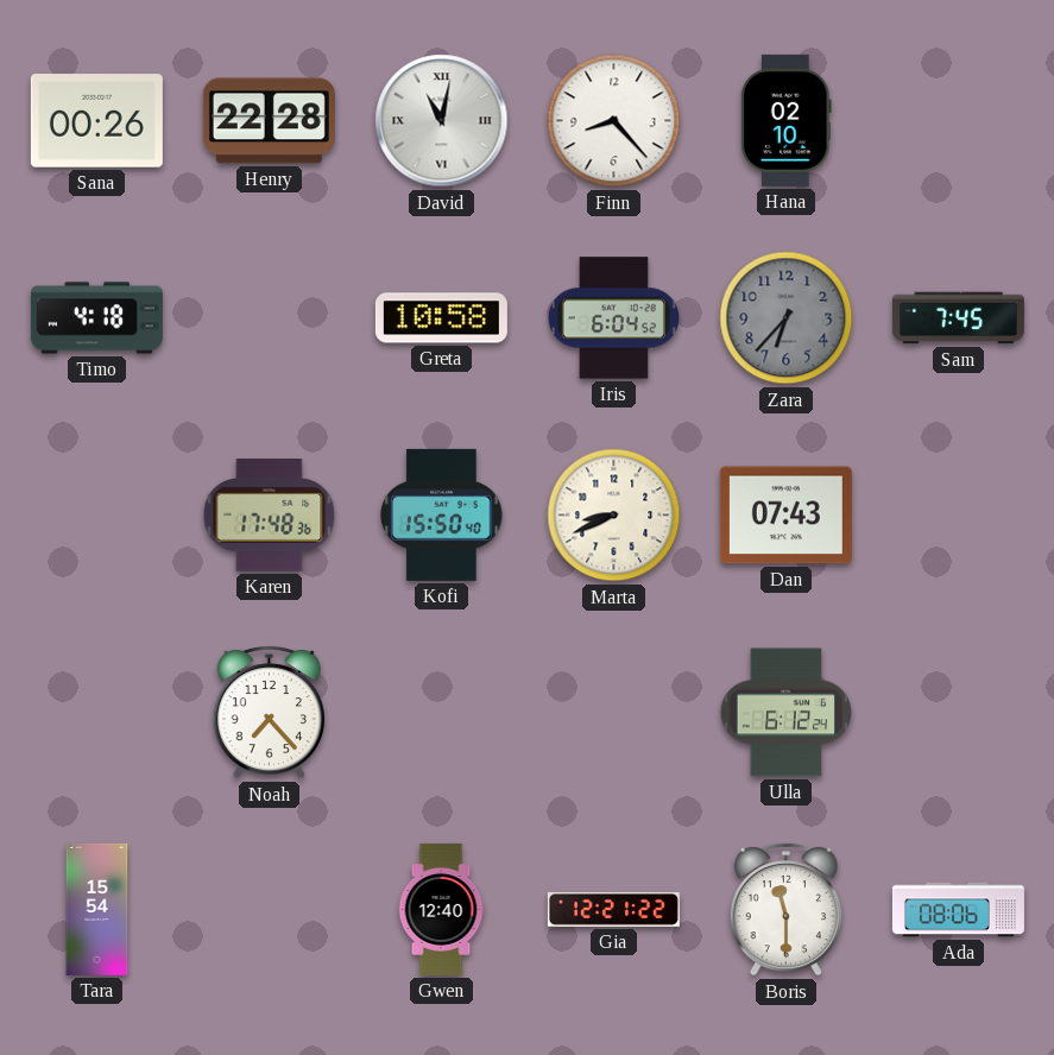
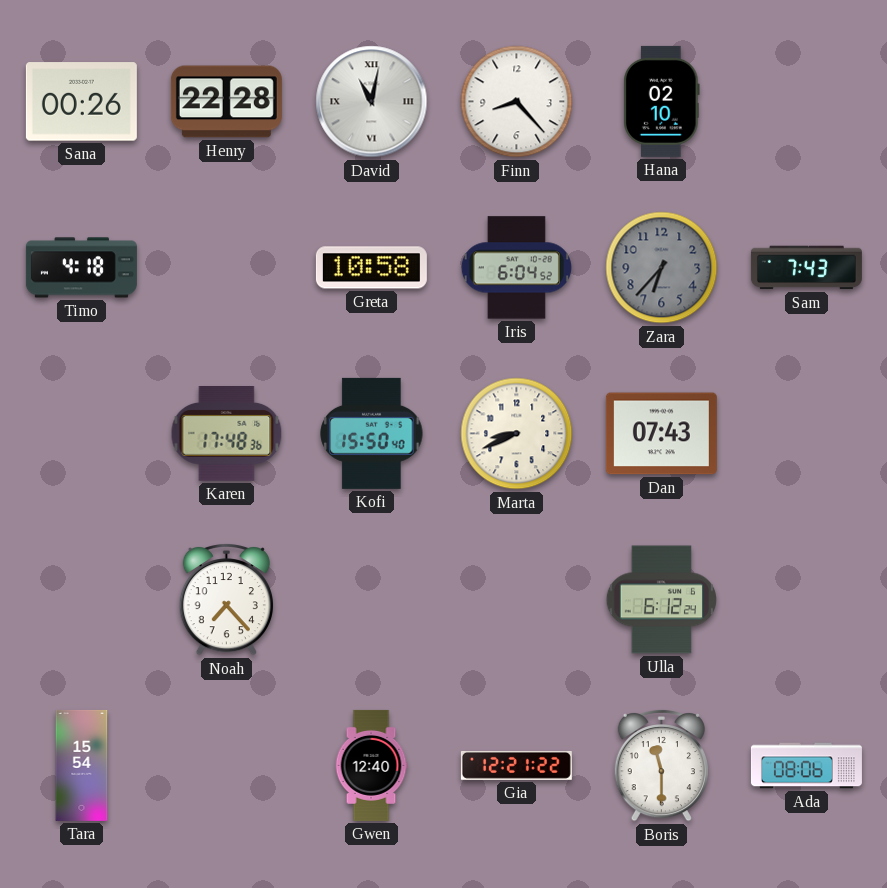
Sam: 7:45 -> 7:43
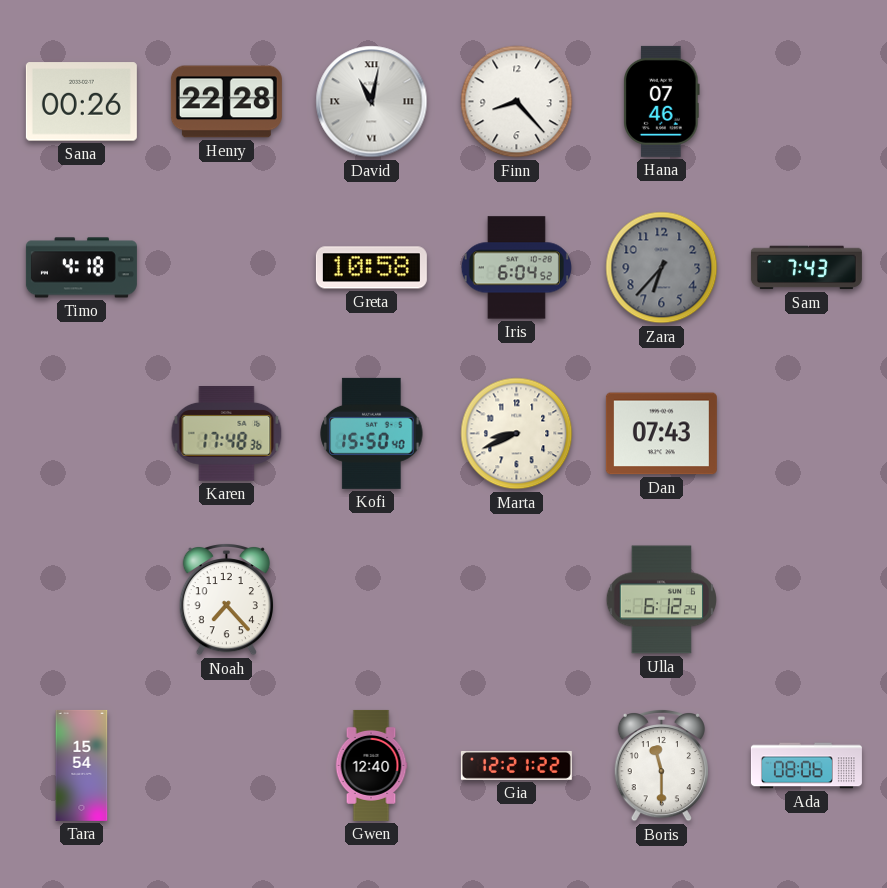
Hana: 02:10 -> 07:46
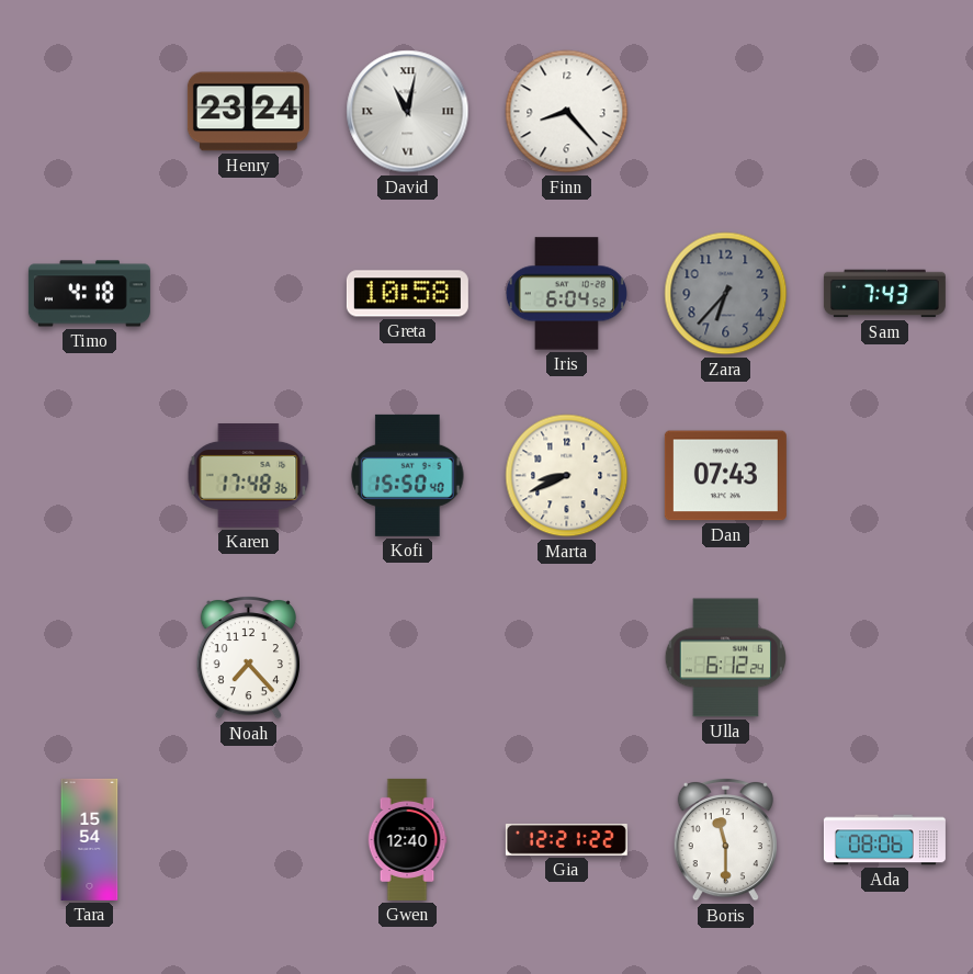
Sana: 00:26 -> none
Henry: 22:28 -> 23:24
Hana: 07:46 -> none
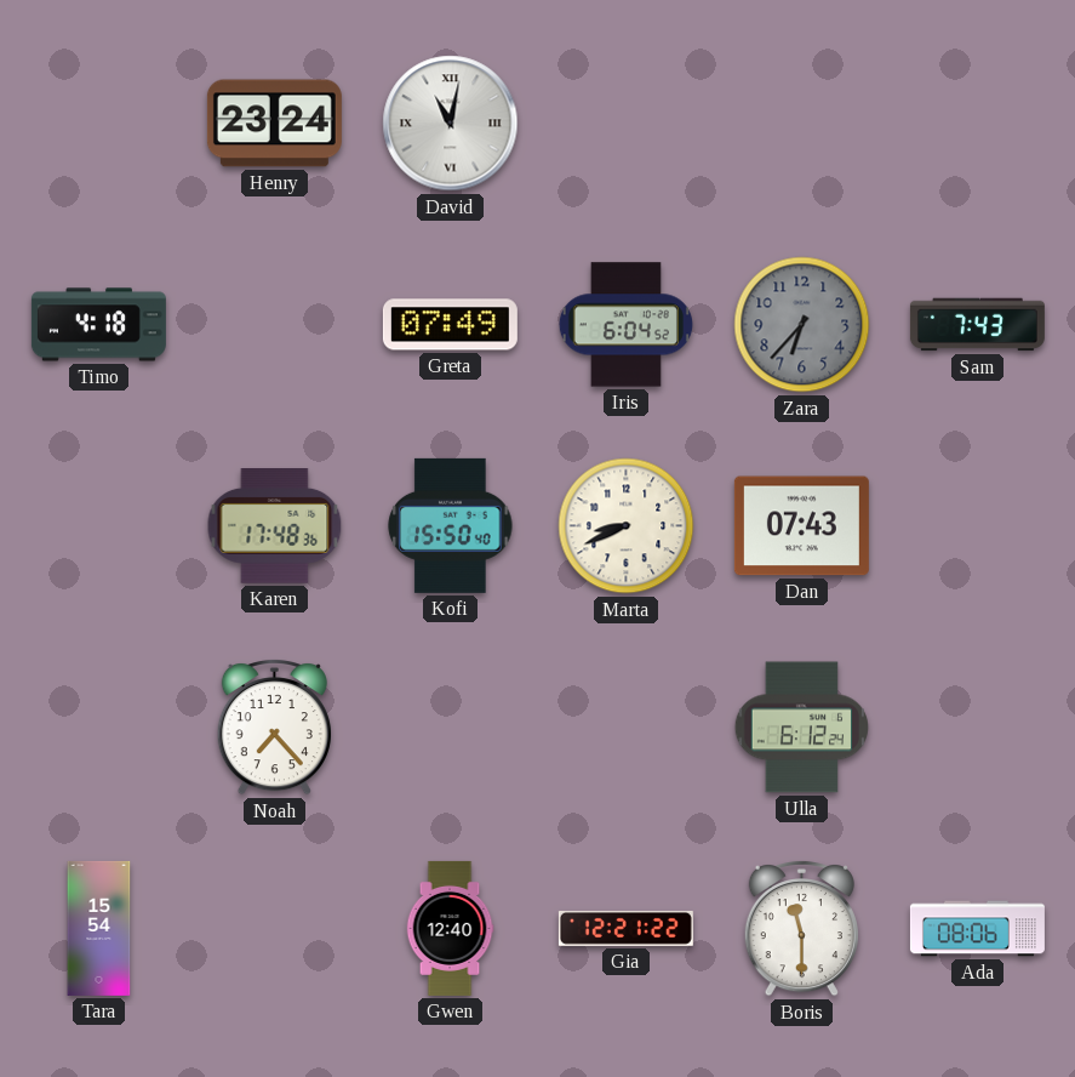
Finn: 8:23 -> none
Greta: 10:58 -> 07:49
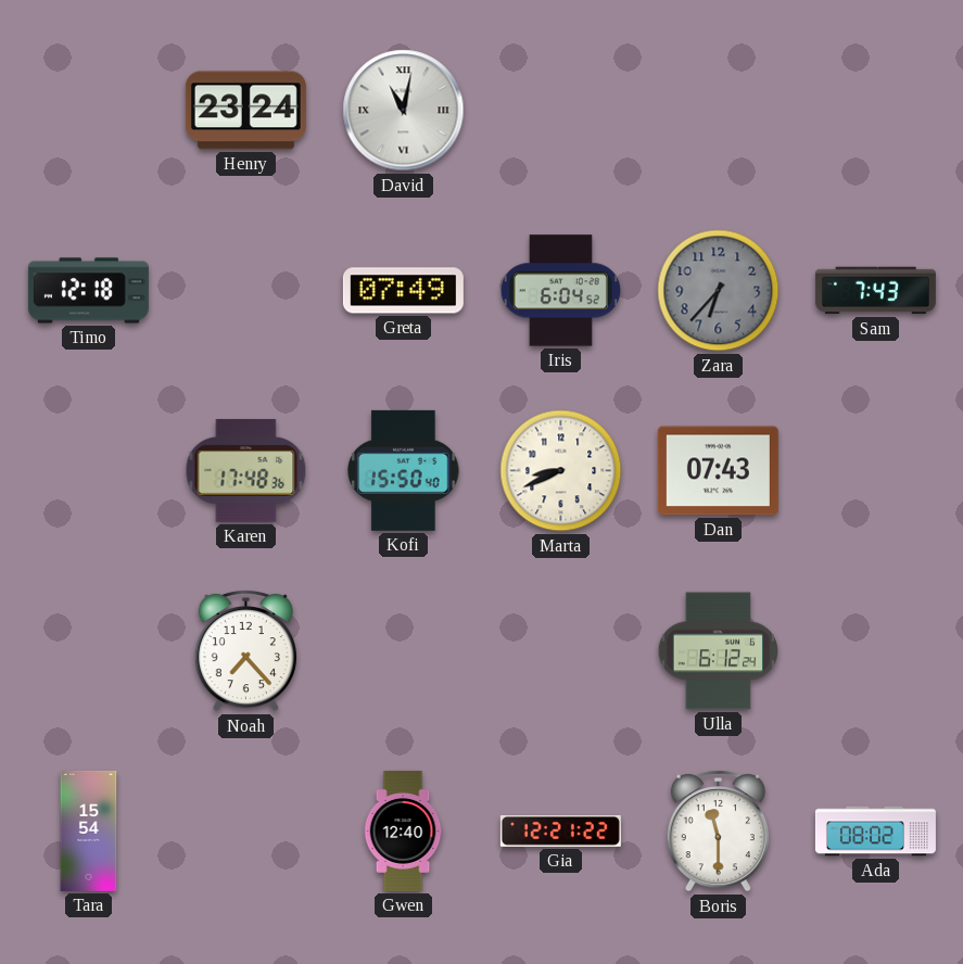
Timo: 4:18 -> 12:18
Ada: 08:06 -> 08:02
